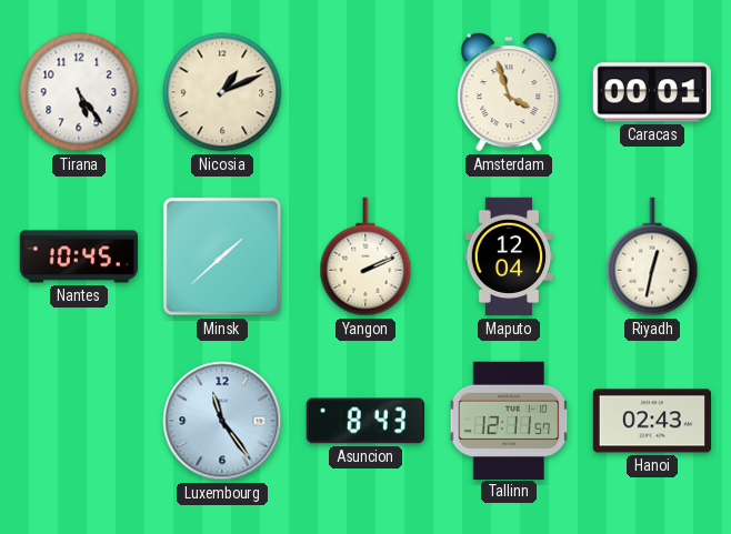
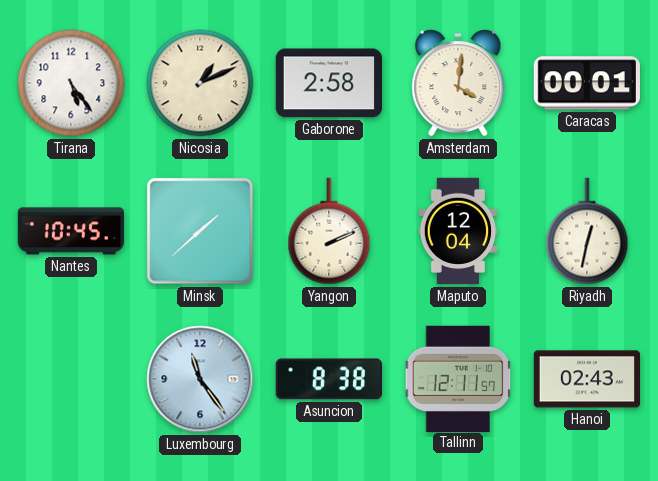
Gaborone: none -> 2:58
Amsterdam: 3:57 -> 4:01
Asuncion: 8:43 -> 8:38
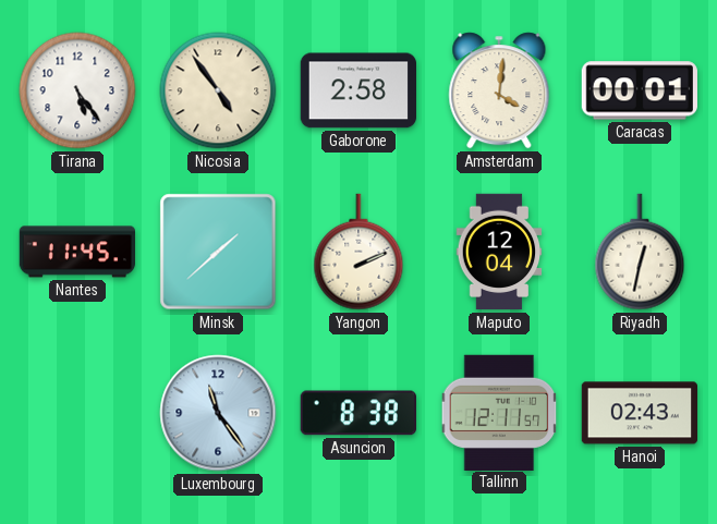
Nicosia: 1:11 -> 4:54
Nantes: 10:45 -> 11:45
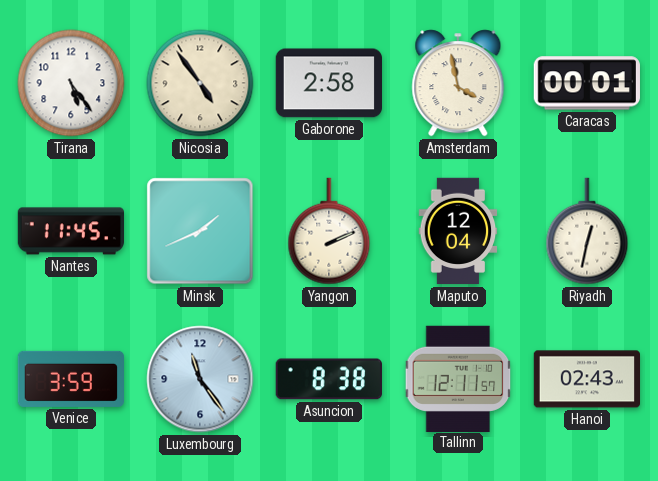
Amsterdam: 4:01 -> 3:58
Minsk: 1:38 -> 1:41
Venice: none -> 3:59
